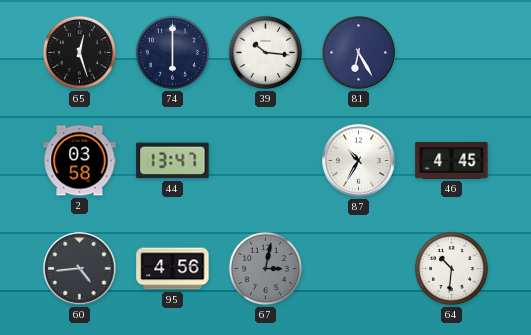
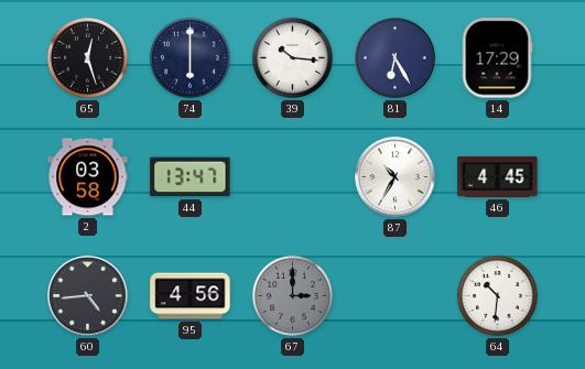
14: none -> 17:29
67: 3:02 -> 3:00
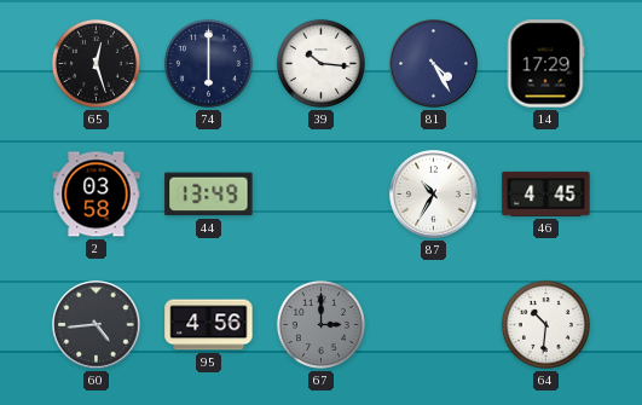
81: 6:25 -> 4:25
44: 13:47 -> 13:49
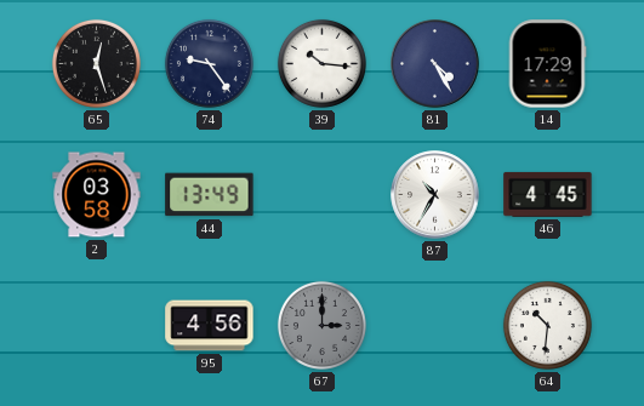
74: 6:00 -> 9:24
60: 4:44 -> none
